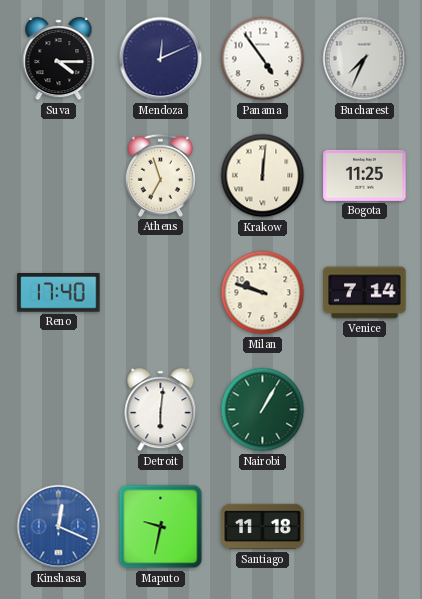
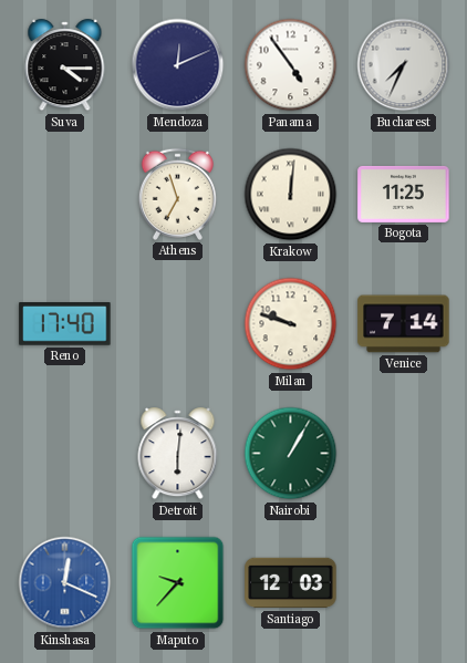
Maputo: 9:32 -> 9:37
Santiago: 11:18 -> 12:03
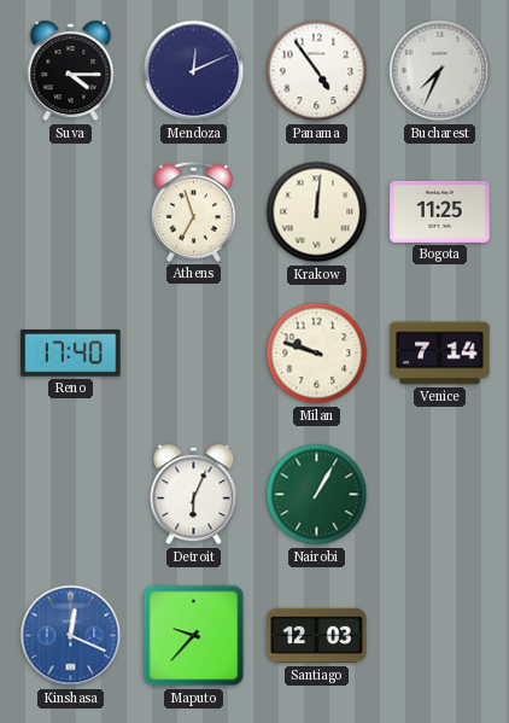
Detroit: 6:01 -> 6:04
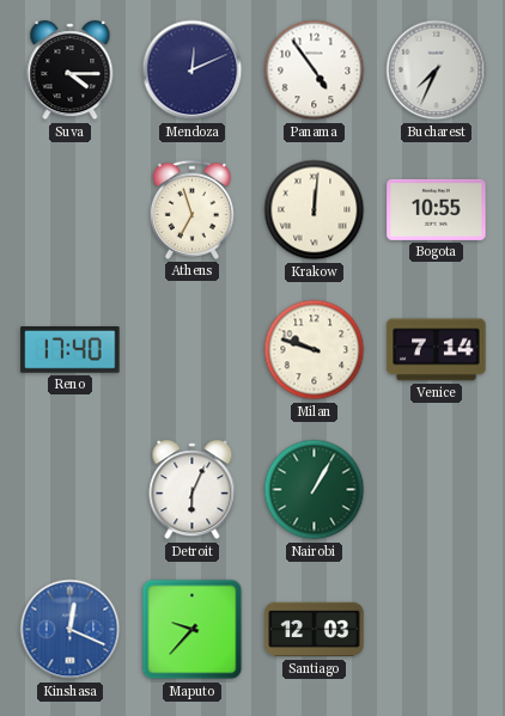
Bogota: 11:25 -> 10:55
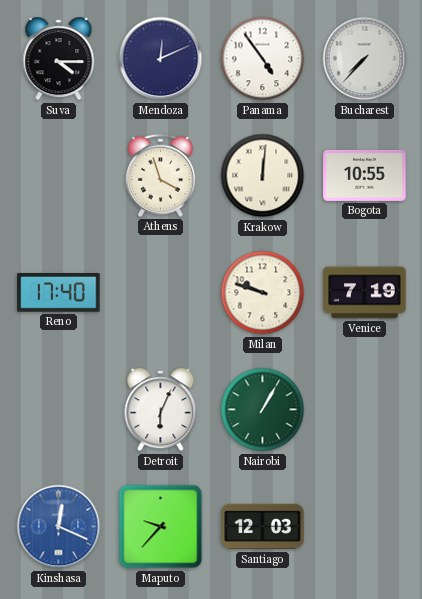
Bucharest: 7:34 -> 7:37
Athens: 6:57 -> 3:57
Venice: 7:14 -> 7:19
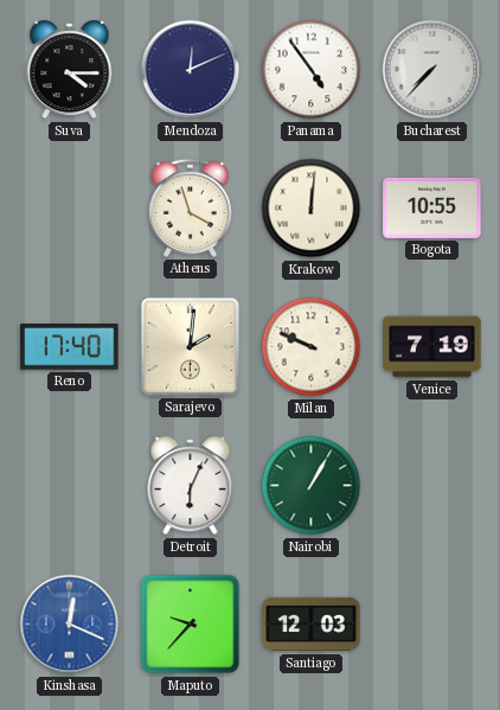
Sarajevo: none -> 2:01
Milan: 9:48 -> 9:49
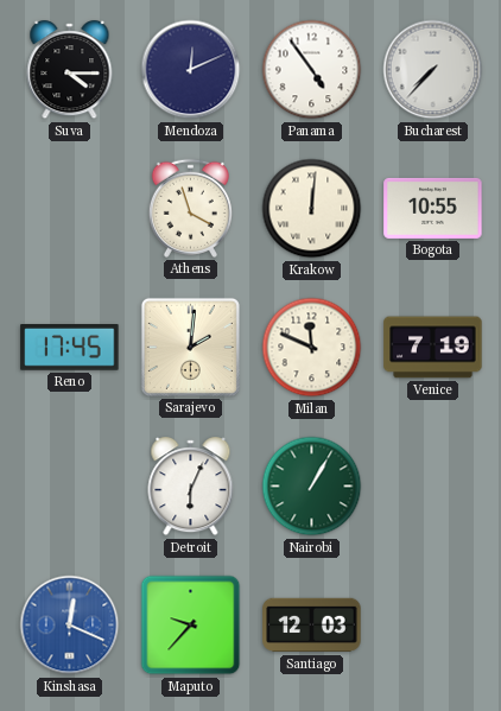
Reno: 17:40 -> 17:45
Milan: 9:49 -> 11:49
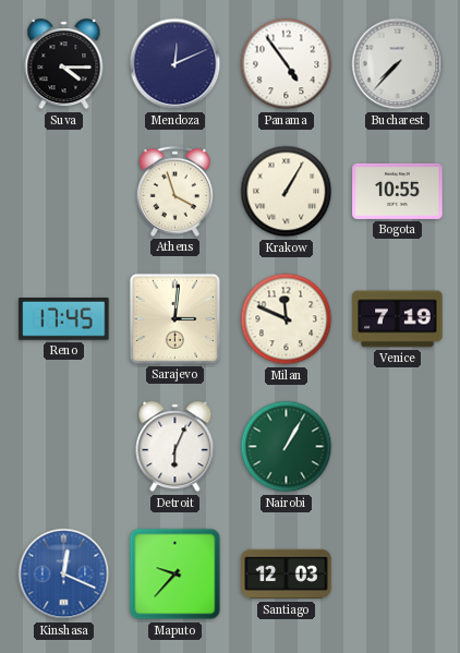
Krakow: 12:01 -> 1:05
Sarajevo: 2:01 -> 3:01
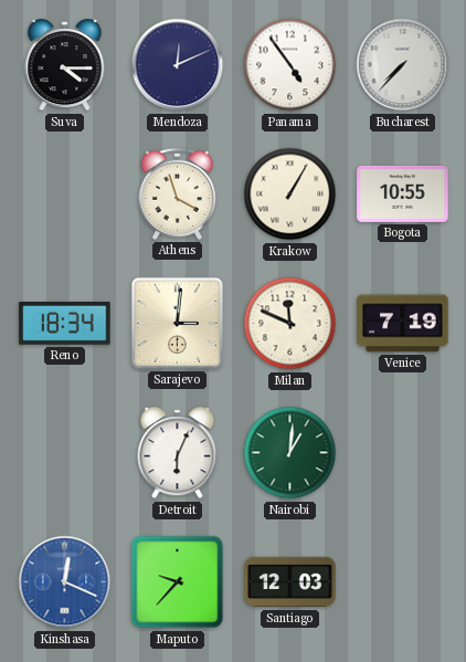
Reno: 17:45 -> 18:34
Nairobi: 1:05 -> 1:01
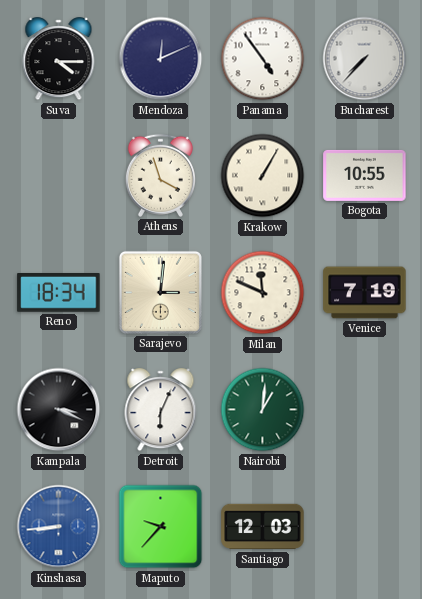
Kampala: none -> 3:19
Kinshasa: 12:19 -> 8:44
